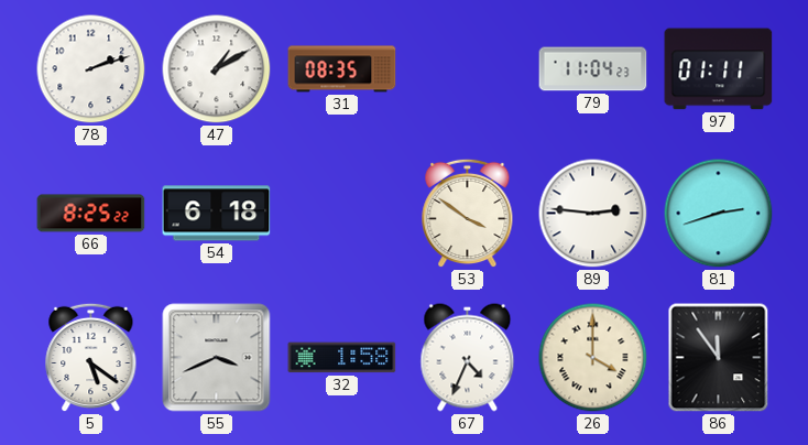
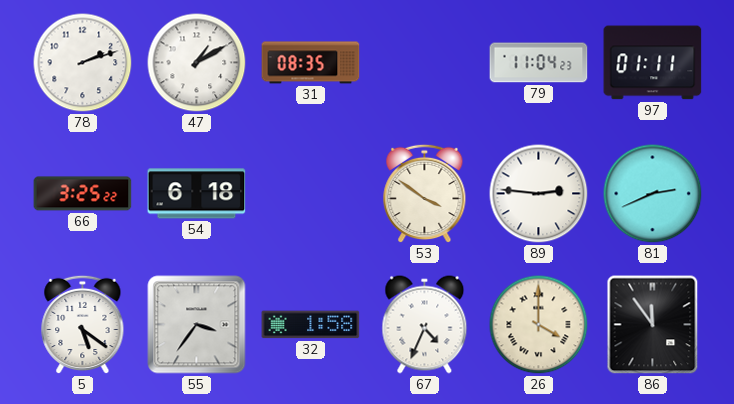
66: 8:25 -> 3:25
81: 2:42 -> 2:41
55: 3:41 -> 3:36
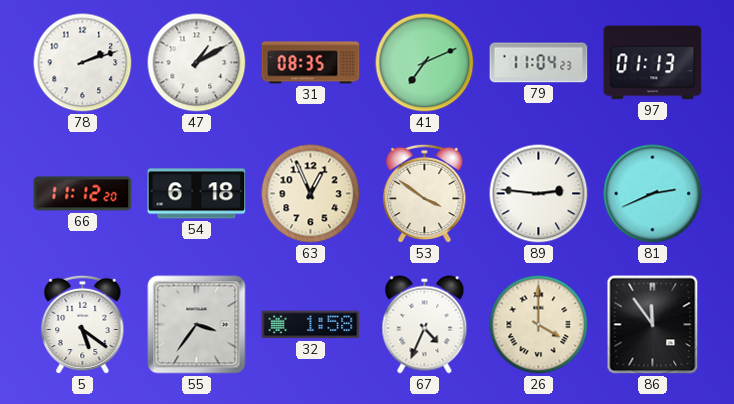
41: none -> 7:11
97: 01:11 -> 01:13
66: 3:25 -> 11:12
63: none -> 12:56
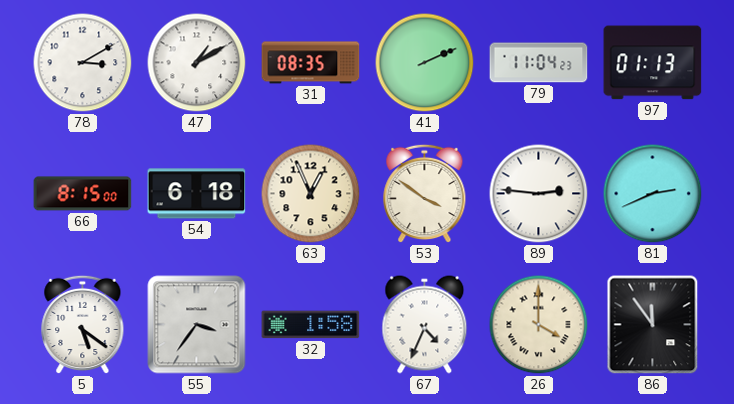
78: 2:12 -> 3:10
41: 7:11 -> 2:11
66: 11:12 -> 8:15
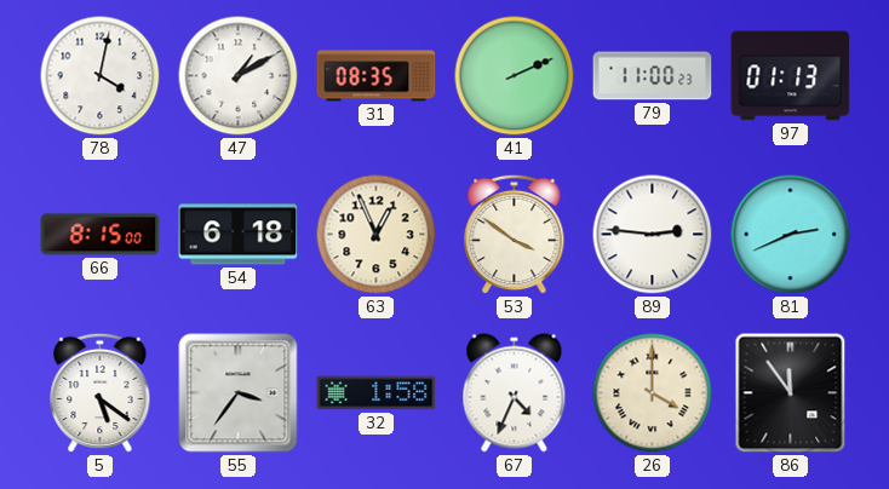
78: 3:10 -> 4:02
79: 11:04 -> 11:00
